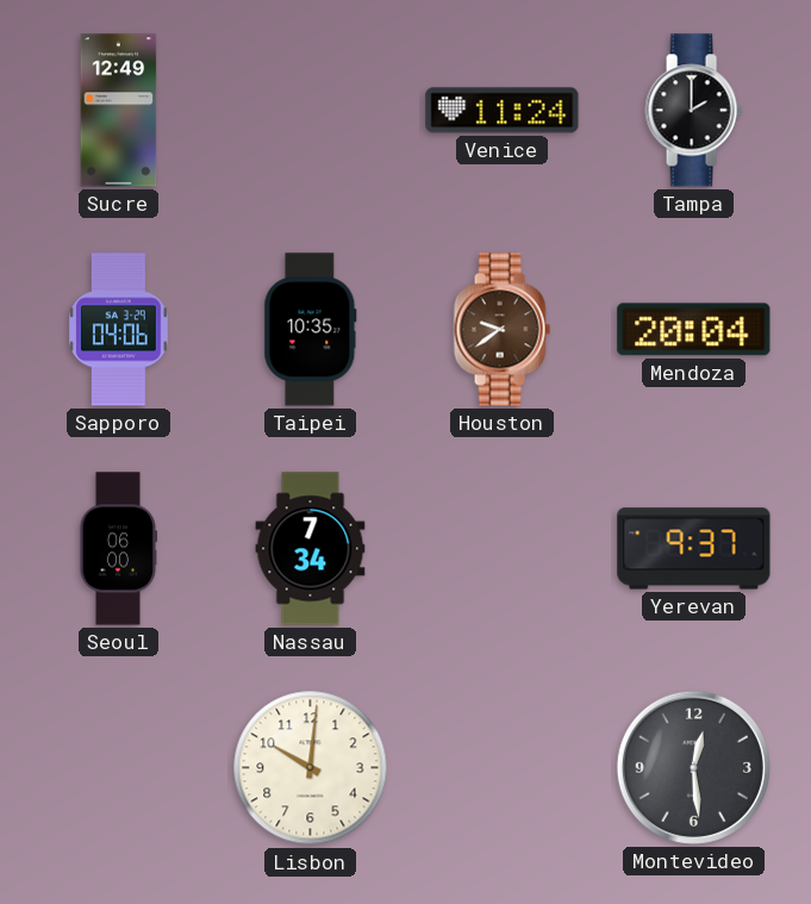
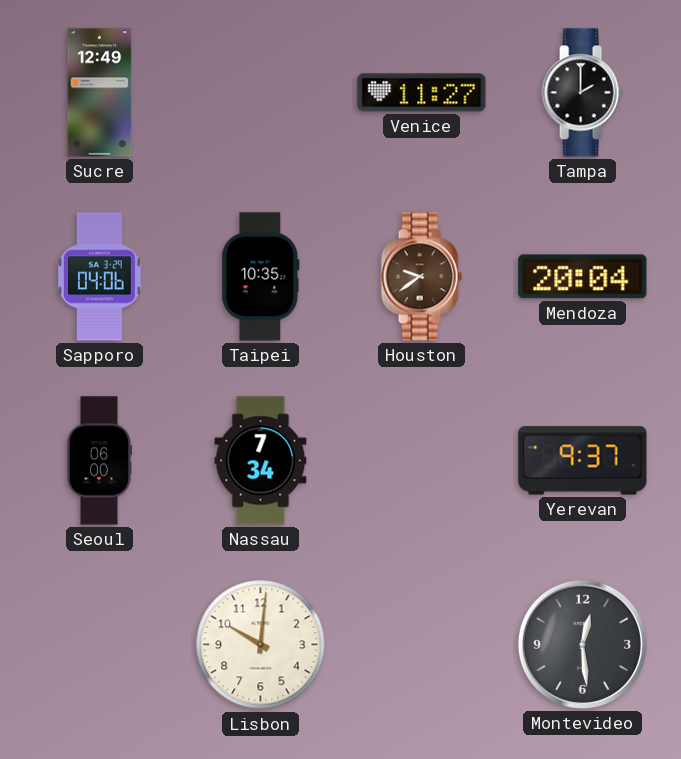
Venice: 11:24 -> 11:27
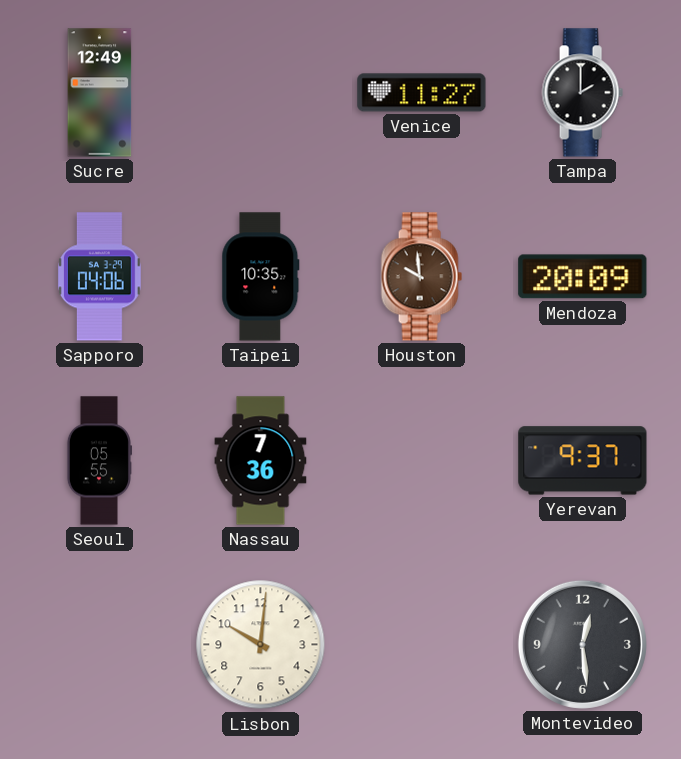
Houston: 9:39 -> 9:59
Mendoza: 20:04 -> 20:09
Seoul: 06:00 -> 05:55
Nassau: 7:34 -> 7:36
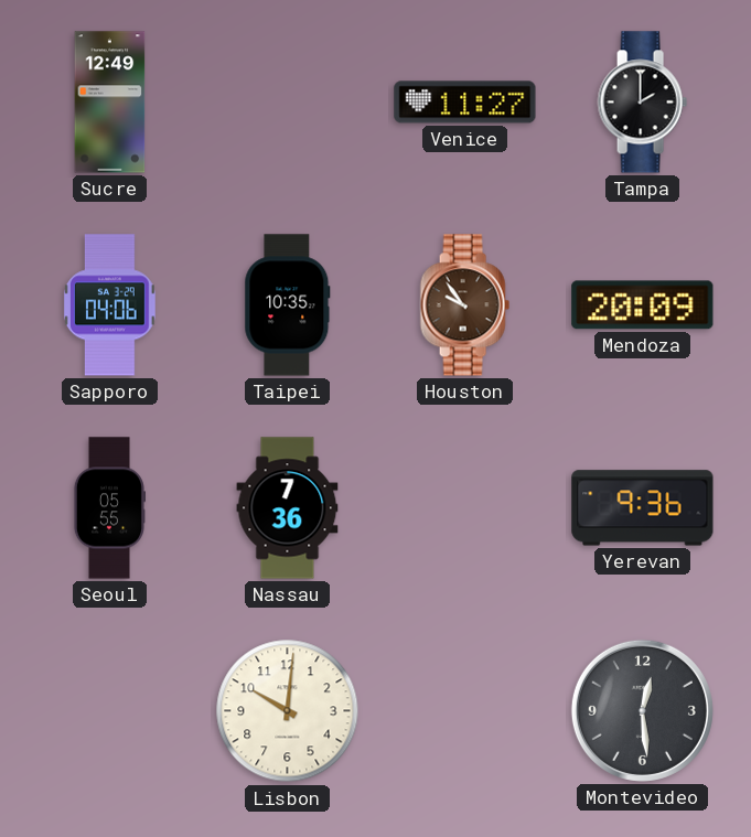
Houston: 9:59 -> 9:54
Yerevan: 9:37 -> 9:36
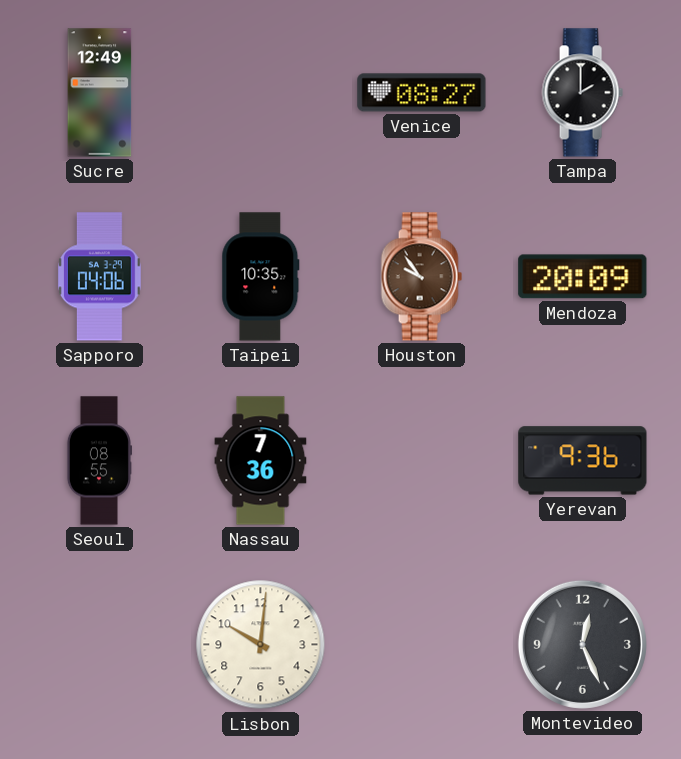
Venice: 11:27 -> 08:27
Seoul: 05:55 -> 08:55
Montevideo: 12:29 -> 12:26
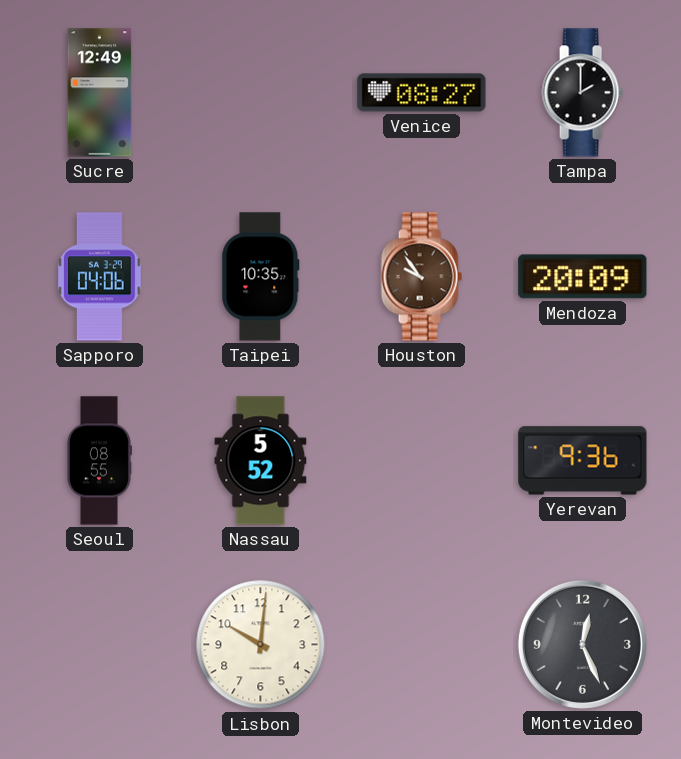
Nassau: 7:36 -> 5:52
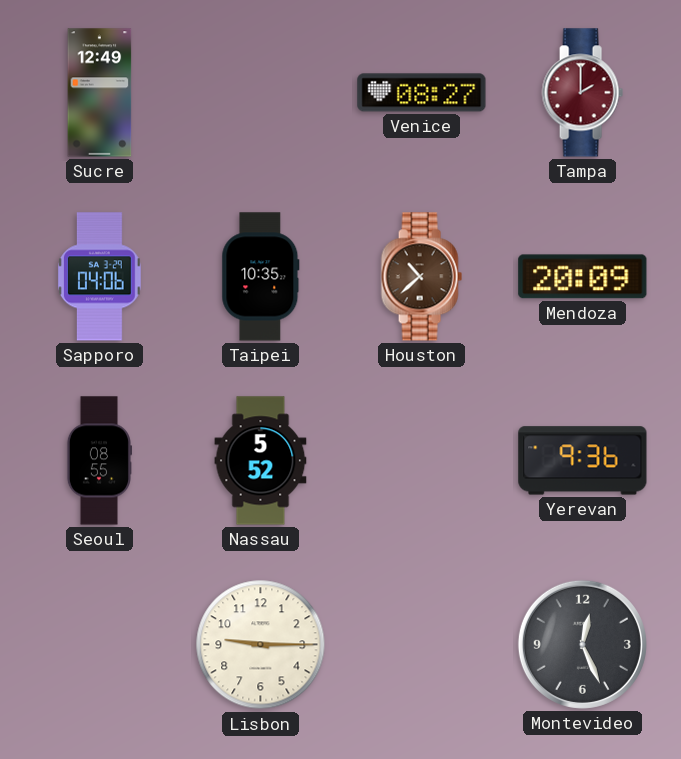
Tampa dial: black -> burgundy
Houston: 9:54 -> 10:38
Lisbon: 10:01 -> 9:15
